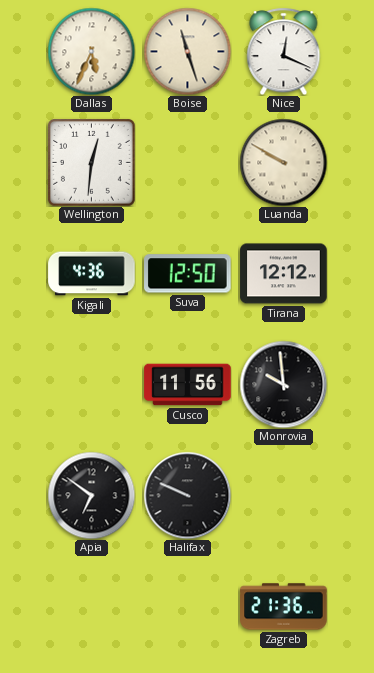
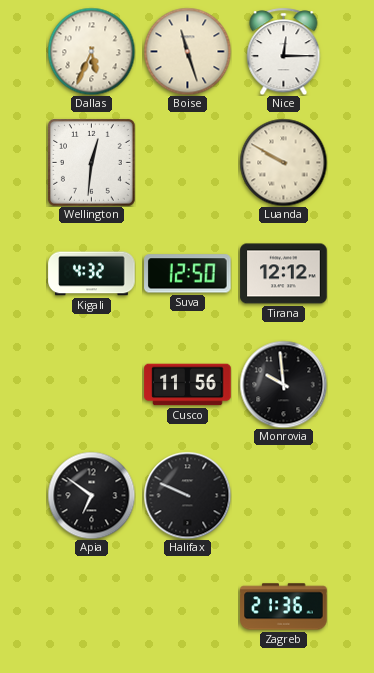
Nice: 12:19 -> 12:15
Kigali: 4:36 -> 4:32
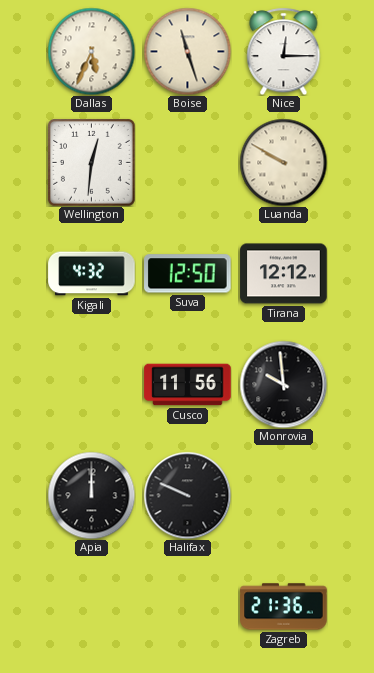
Apia: 6:51 -> 12:00
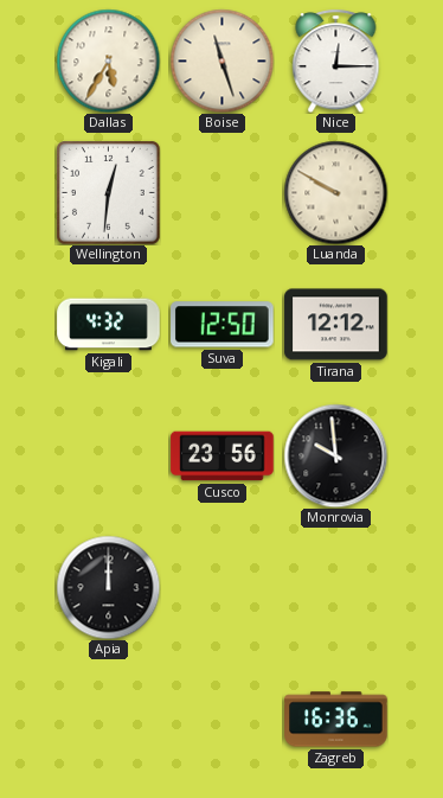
Dallas: 5:34 -> 5:35
Cusco: 11:56 -> 23:56
Halifax: 9:49 -> none
Zagreb: 21:36 -> 16:36
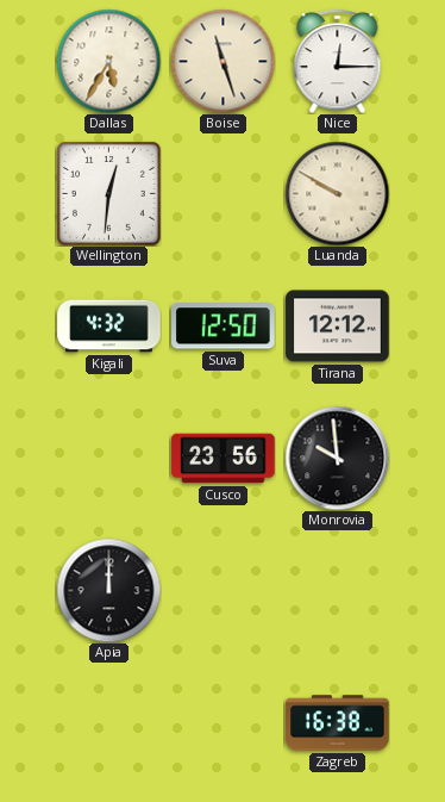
Zagreb: 16:36 -> 16:38
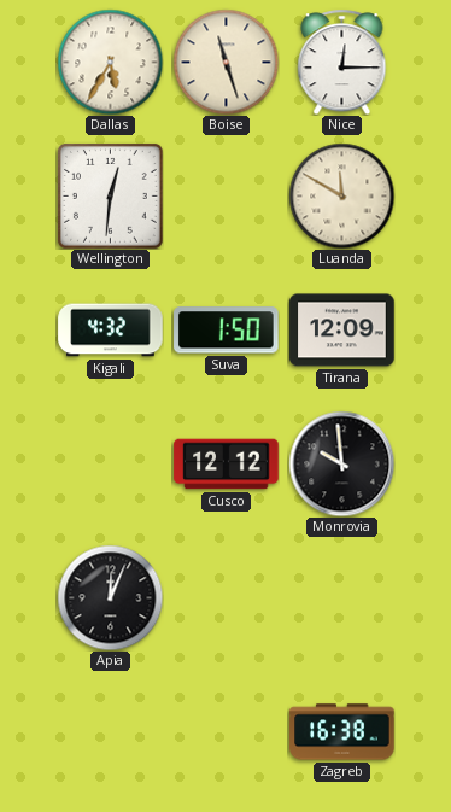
Luanda: 9:50 -> 11:50
Suva: 12:50 -> 1:50
Tirana: 12:12 -> 12:09
Cusco: 23:56 -> 12:12
Apia: 12:00 -> 12:04
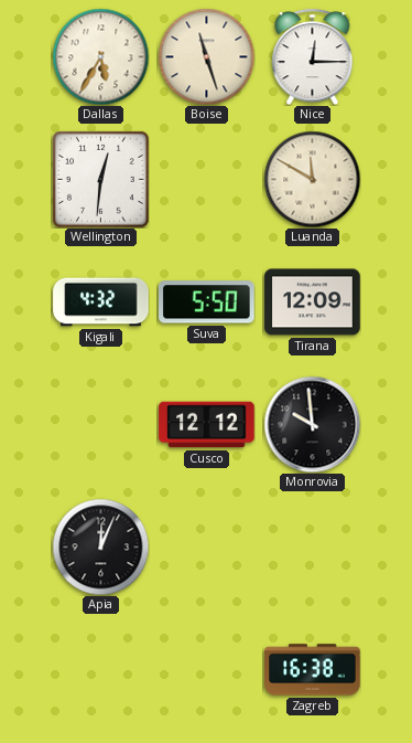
Suva: 1:50 -> 5:50
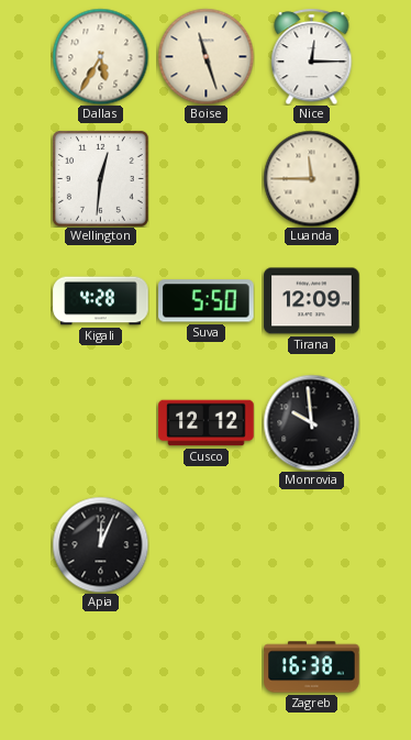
Luanda: 11:50 -> 11:45
Kigali: 4:32 -> 4:28
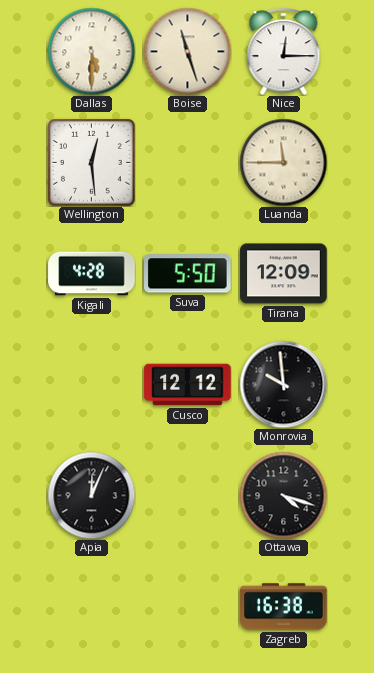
Dallas: 5:35 -> 5:30
Wellington: 12:31 -> 12:29
Ottawa: none -> 4:18
